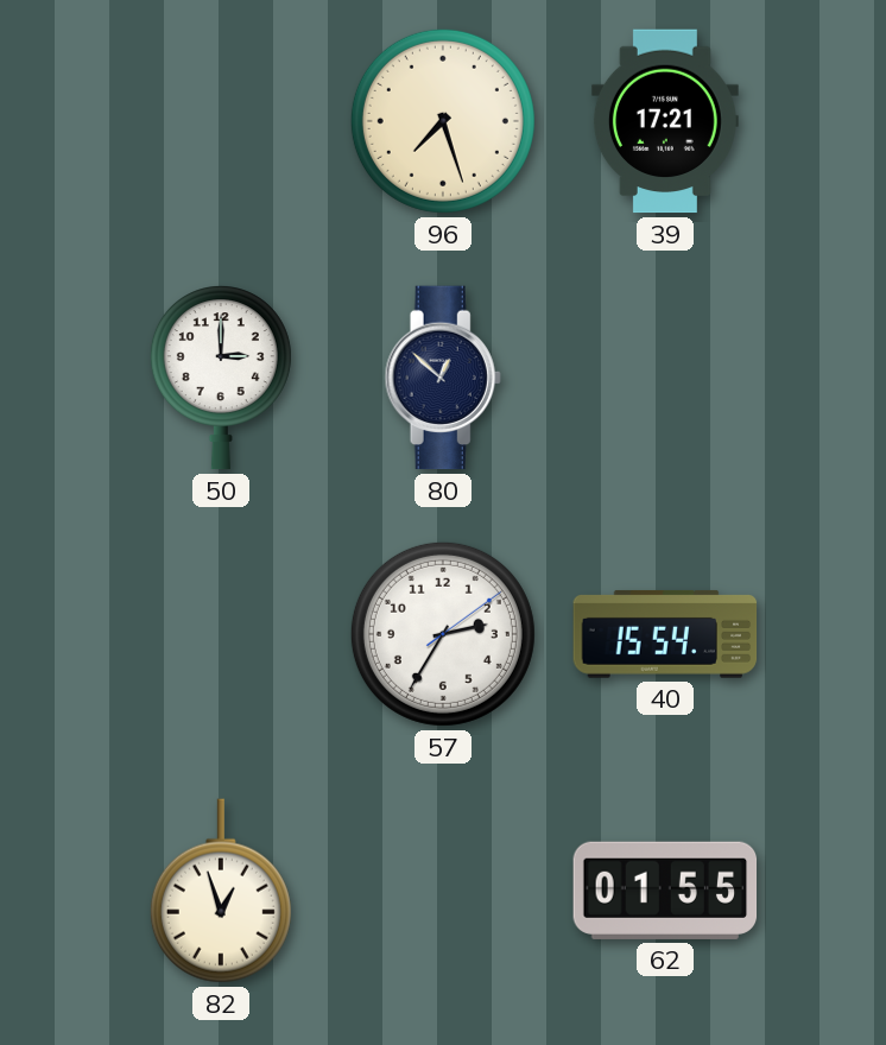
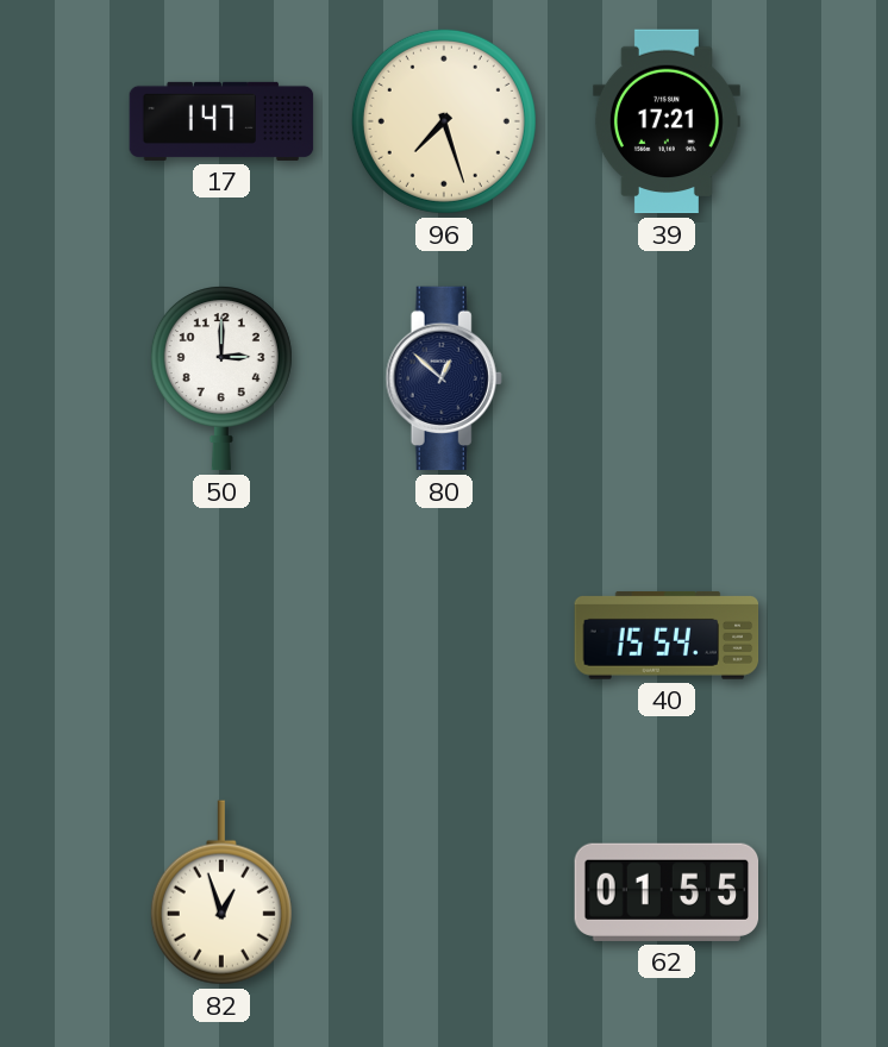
17: none -> 1:47
57: 2:35 -> none
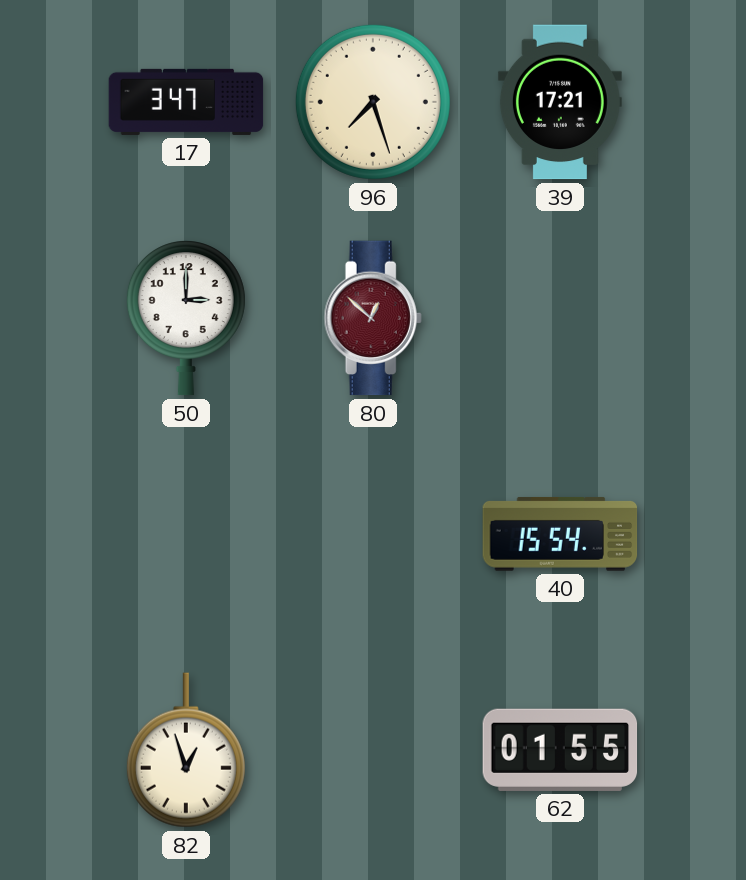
17: 1:47 -> 3:47
80 dial: navy -> burgundy
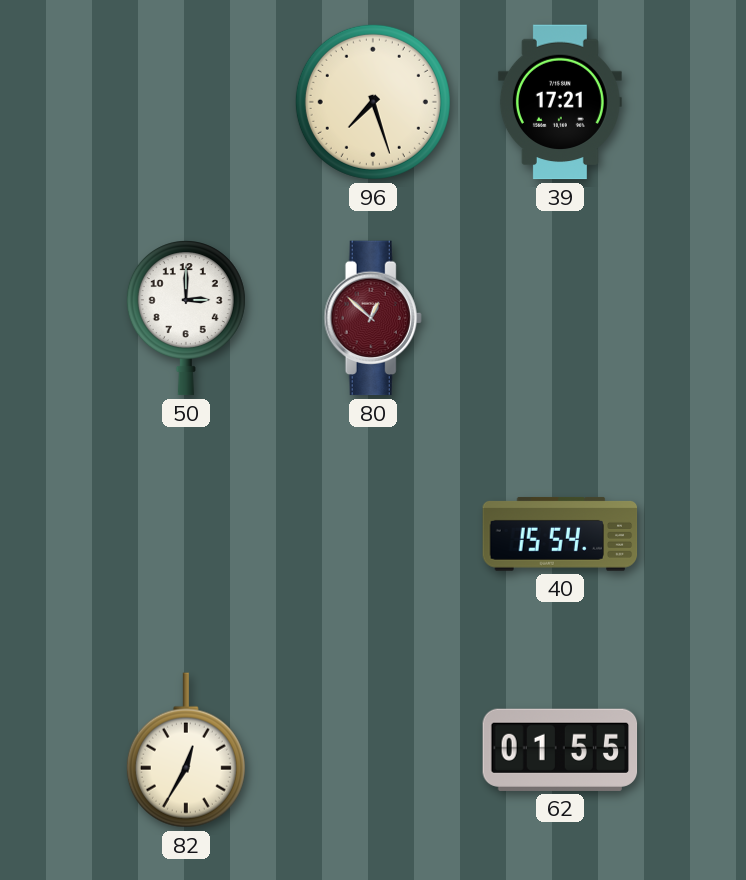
17: 3:47 -> none
82: 12:57 -> 12:35
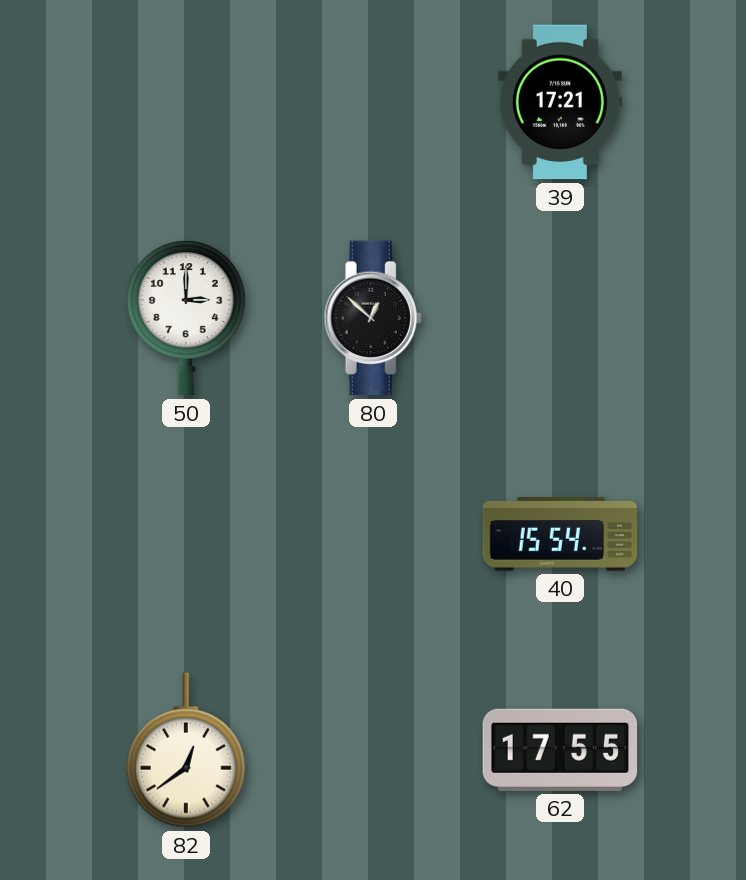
96: 7:27 -> none
80 dial: burgundy -> black
82: 12:35 -> 12:39
62: 01:55 -> 17:55
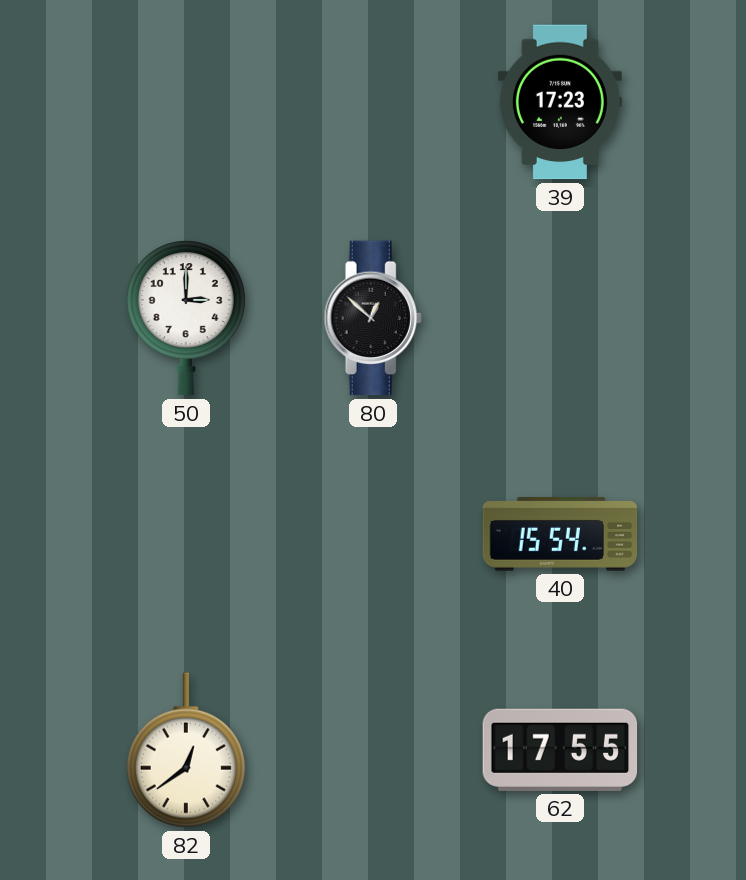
39: 17:21 -> 17:23
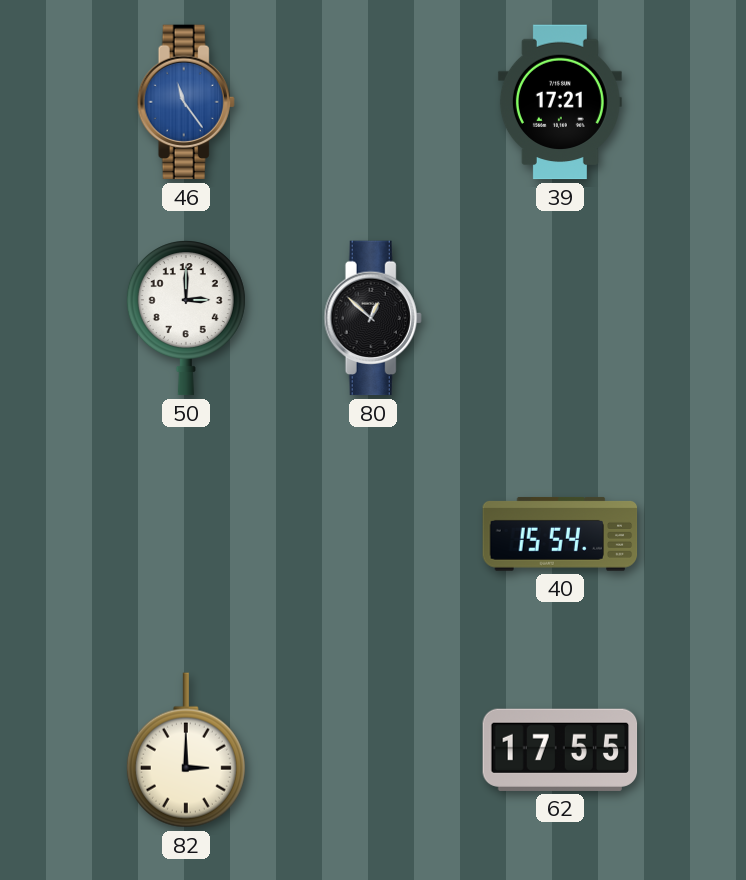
46: none -> 11:24
39: 17:23 -> 17:21
82: 12:39 -> 3:00
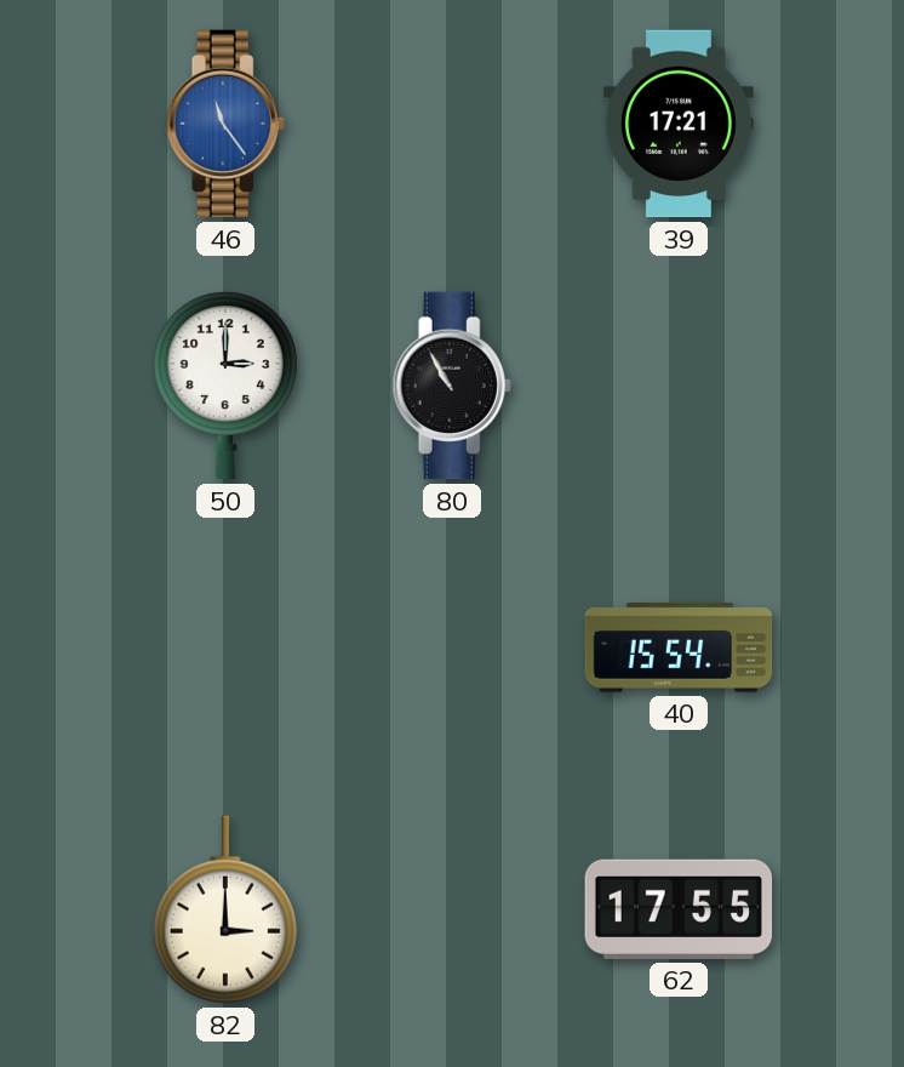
80: 12:52 -> 10:55
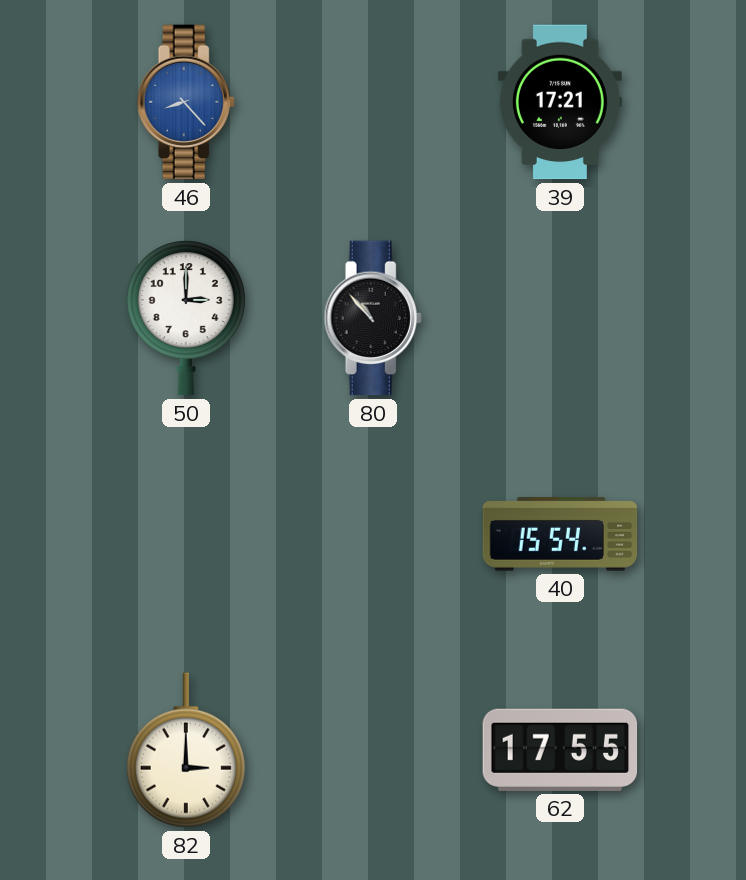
46: 11:24 -> 8:23
80: 10:55 -> 10:53
